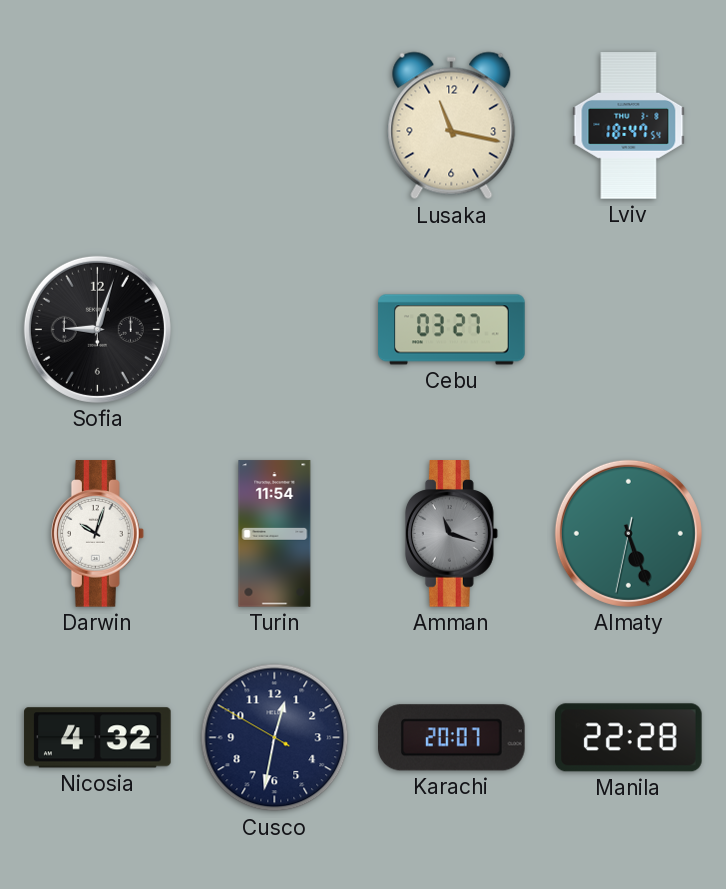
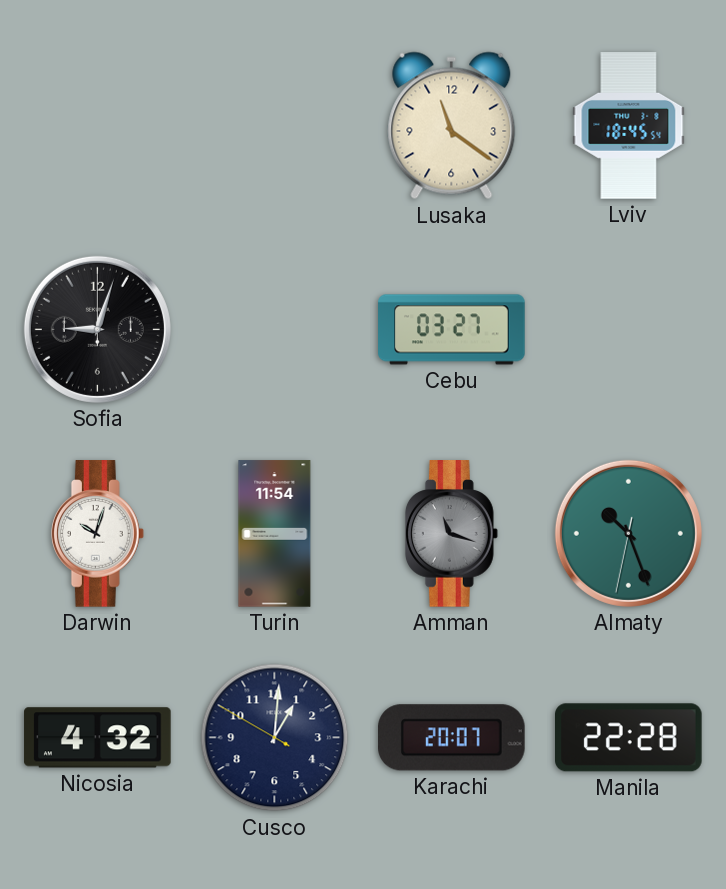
Lusaka: 11:17 -> 11:21
Lviv: 18:47 -> 18:45
Almaty: 5:26 -> 10:26
Cusco: 12:31 -> 1:00
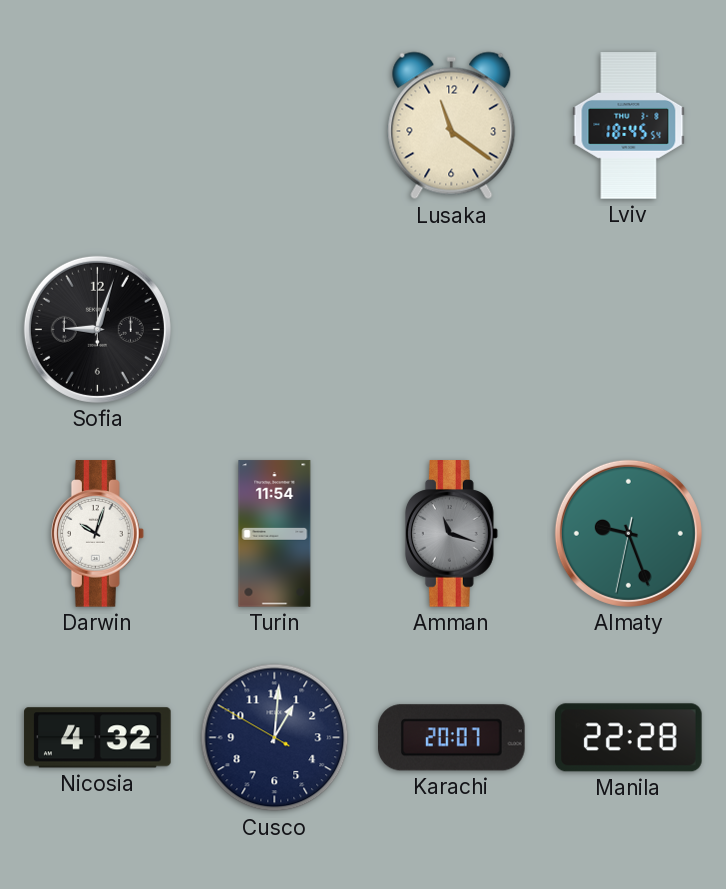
Cebu: 03:27 -> none
Almaty: 10:26 -> 9:26
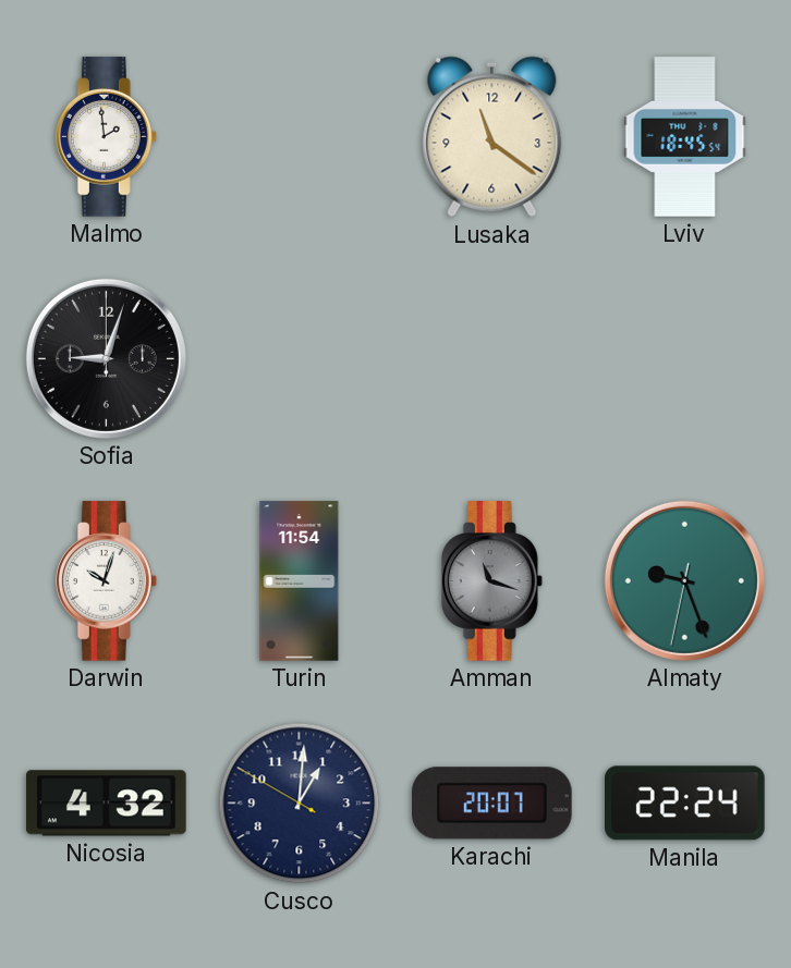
Malmo: none -> 1:59
Manila: 22:28 -> 22:24
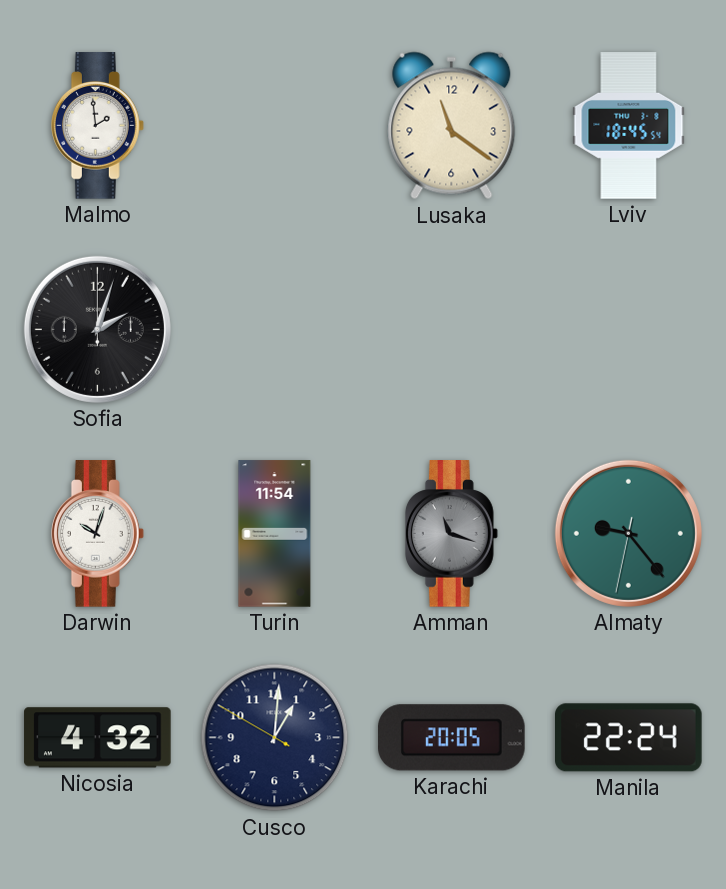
Sofia: 9:03 -> 2:03
Almaty: 9:26 -> 9:23
Karachi: 20:07 -> 20:05
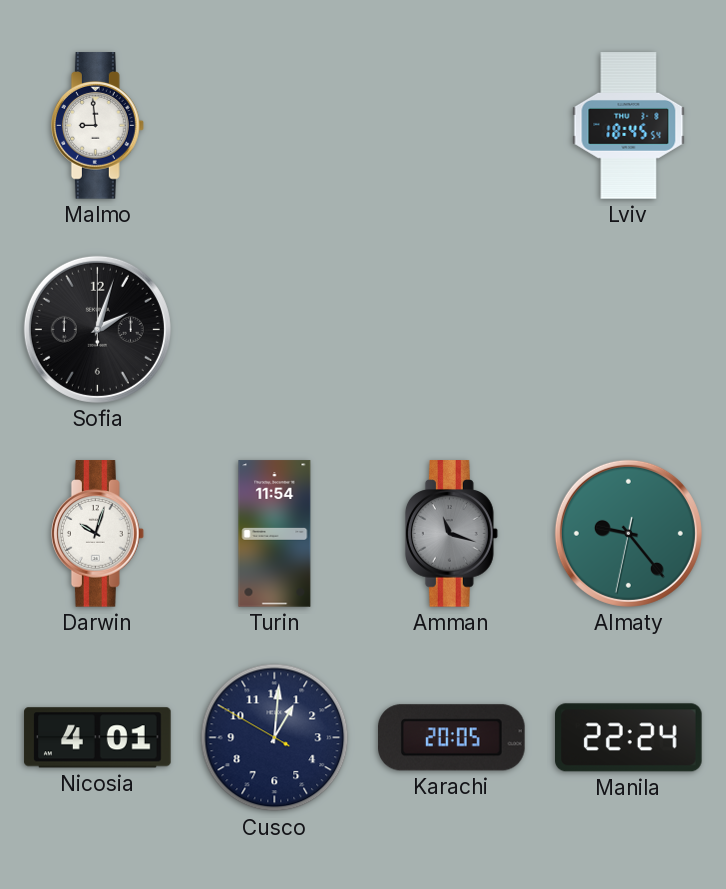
Malmo: 1:59 -> 8:59
Lusaka: 11:21 -> none
Nicosia: 4:32 -> 4:01
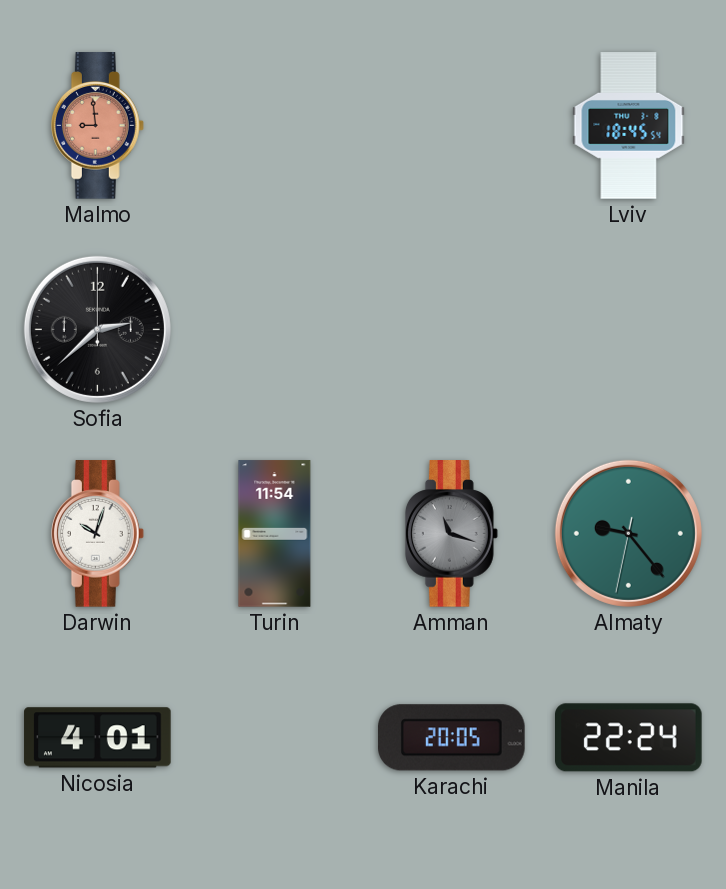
Malmo dial: white -> salmon
Sofia: 2:03 -> 2:38
Cusco: 1:00 -> none
